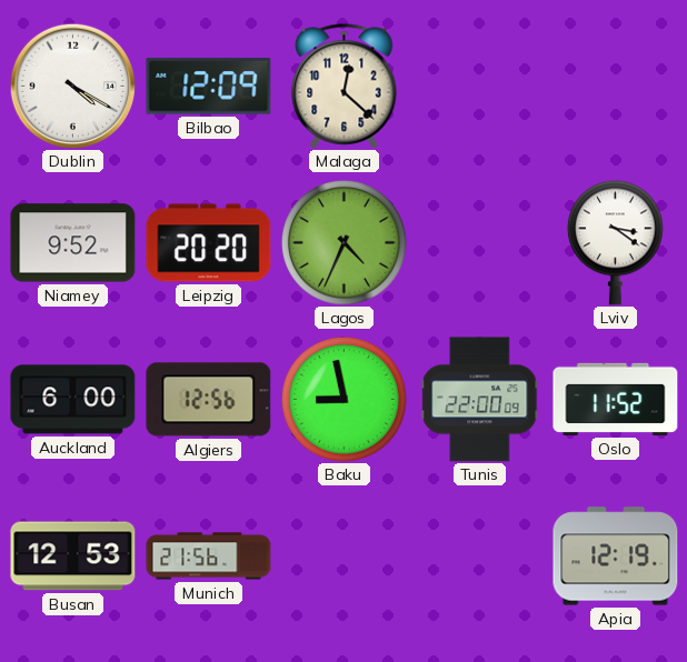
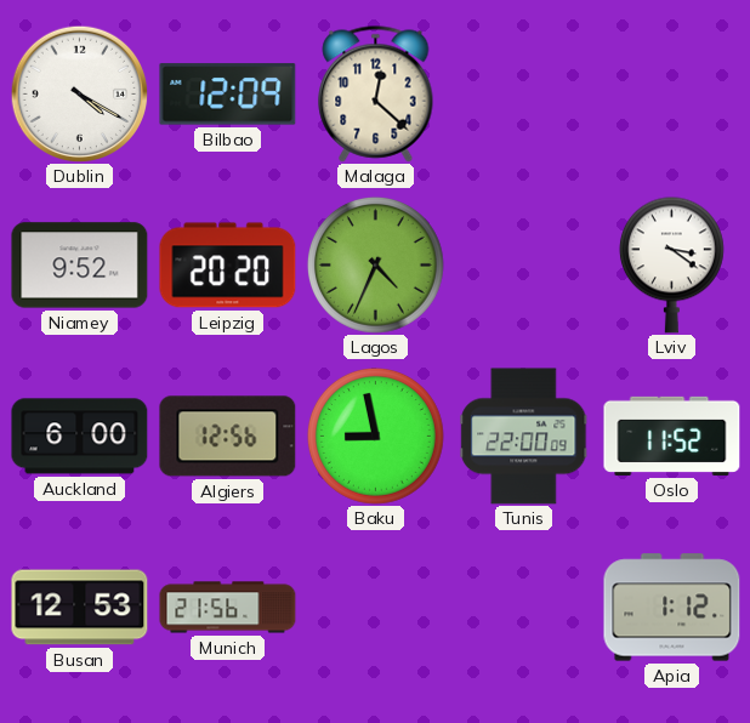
Apia: 12:19 -> 1:12
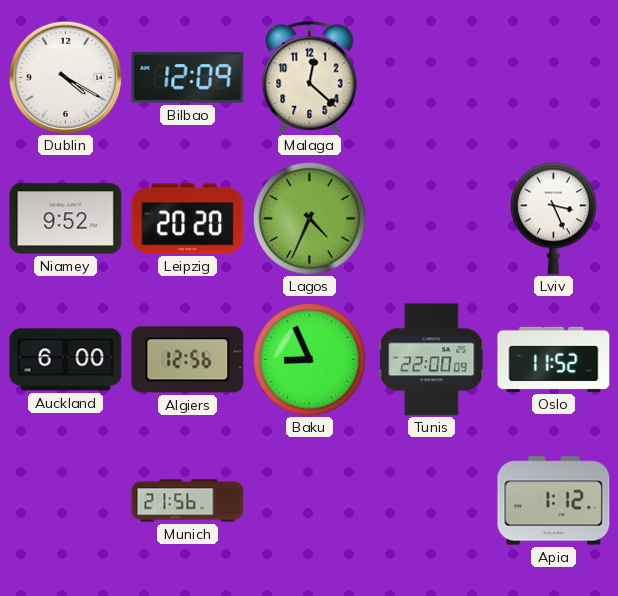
Lviv: 3:21 -> 3:26
Baku: 8:58 -> 8:56
Busan: 12:53 -> none
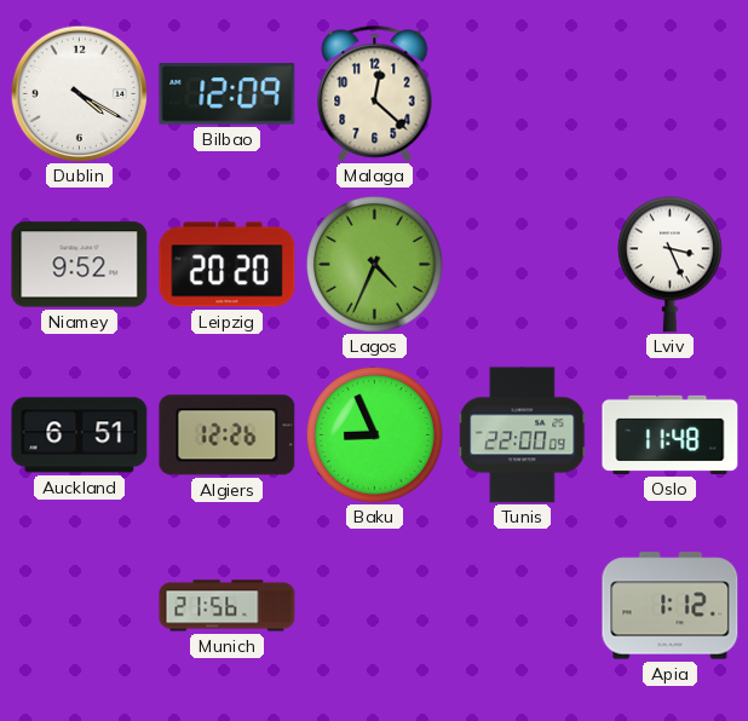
Auckland: 6:00 -> 6:51
Algiers: 12:56 -> 12:26
Oslo: 11:52 -> 11:48
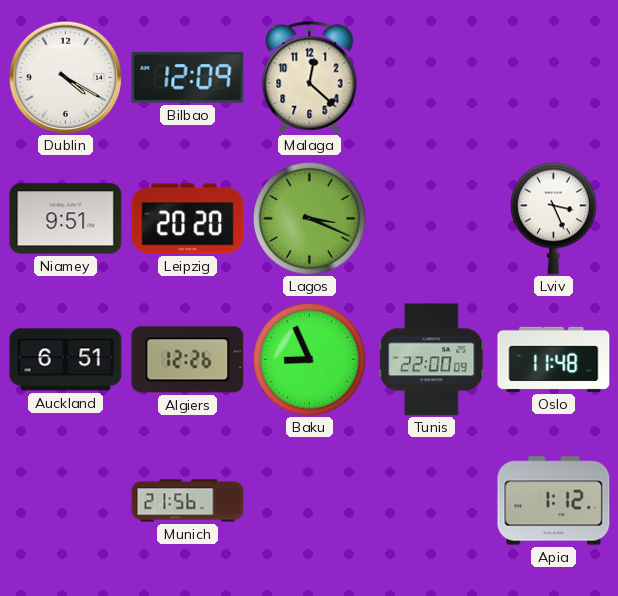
Niamey: 9:52 -> 9:51
Lagos: 4:34 -> 3:19
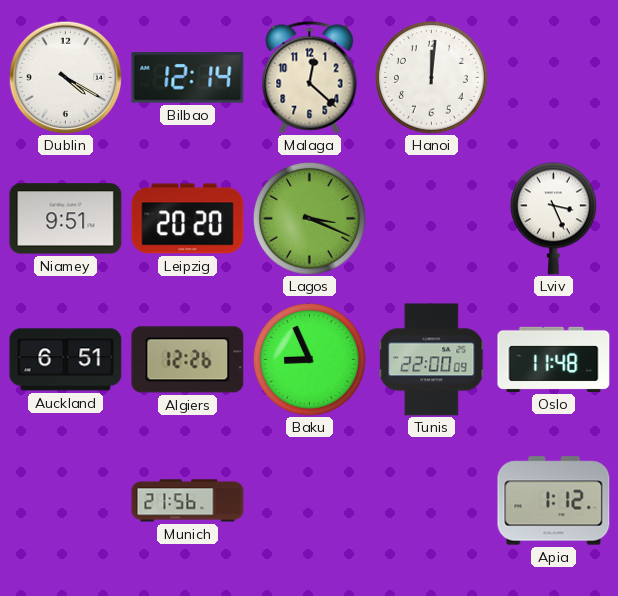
Bilbao: 12:09 -> 12:14
Hanoi: none -> 12:01
